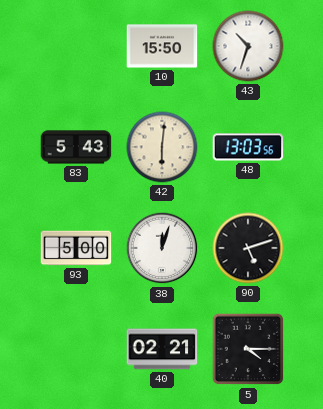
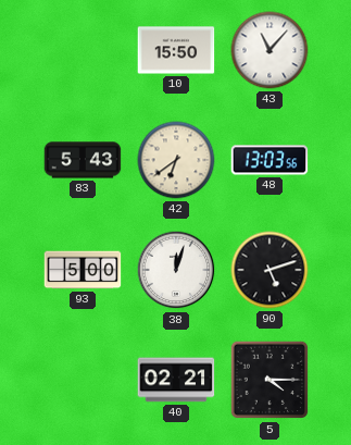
43: 10:33 -> 11:07
42: 6:01 -> 6:39
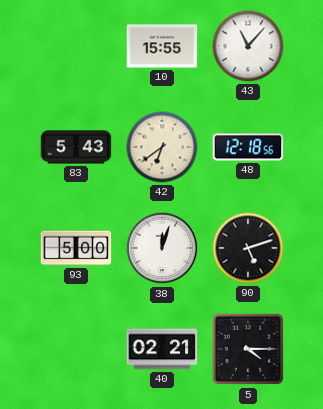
10: 15:50 -> 15:55
48: 13:03 -> 12:18
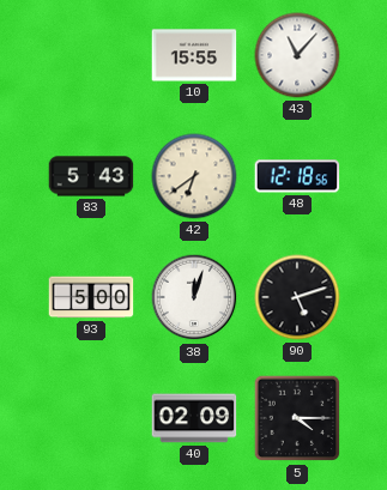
40: 02:21 -> 02:09
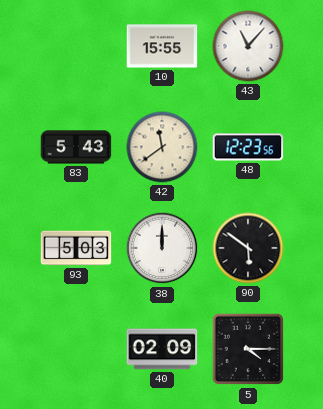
42: 6:39 -> 11:39
48: 12:18 -> 12:23
93: 5:00 -> 5:03
38: 12:03 -> 12:00
90: 5:12 -> 5:51
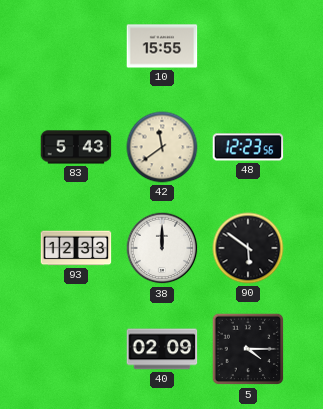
43: 11:07 -> none
93: 5:03 -> 12:33
